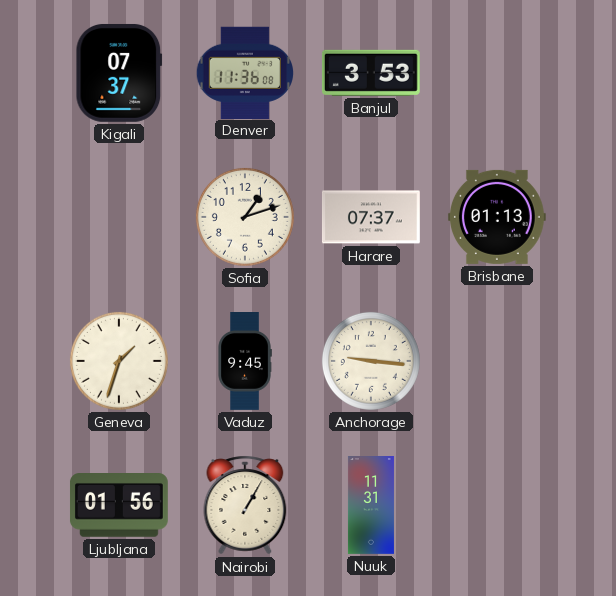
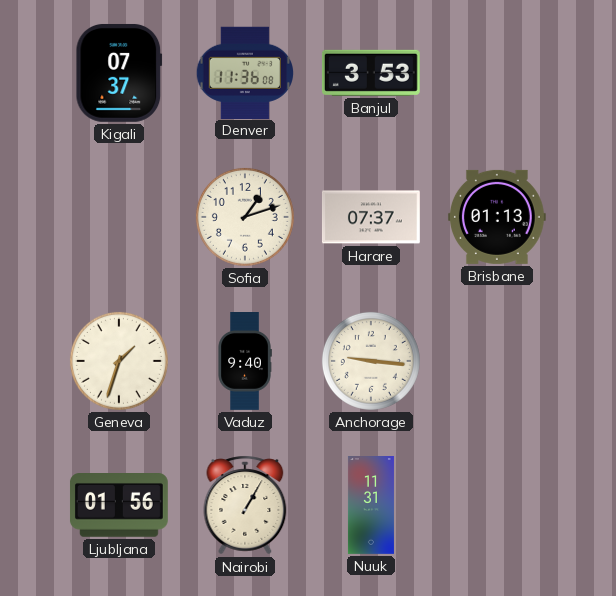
Vaduz: 9:45 -> 9:40
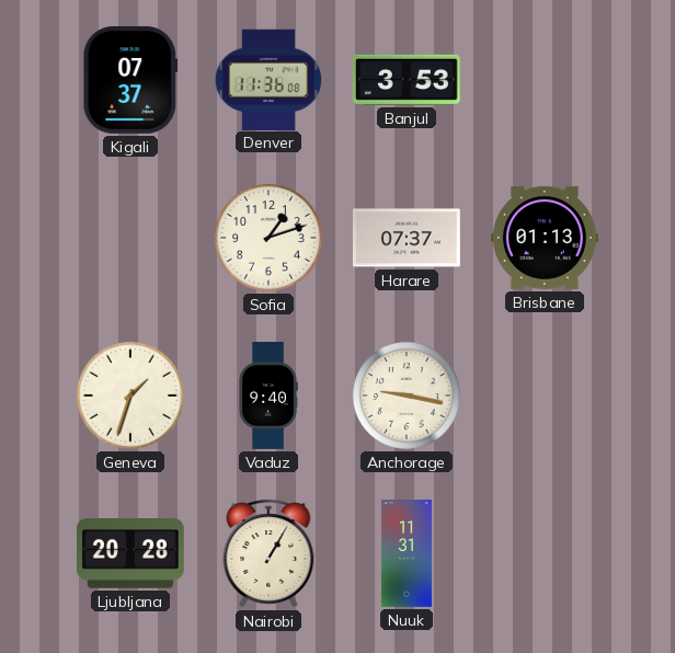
Anchorage: 9:16 -> 9:17
Ljubljana: 01:56 -> 20:28
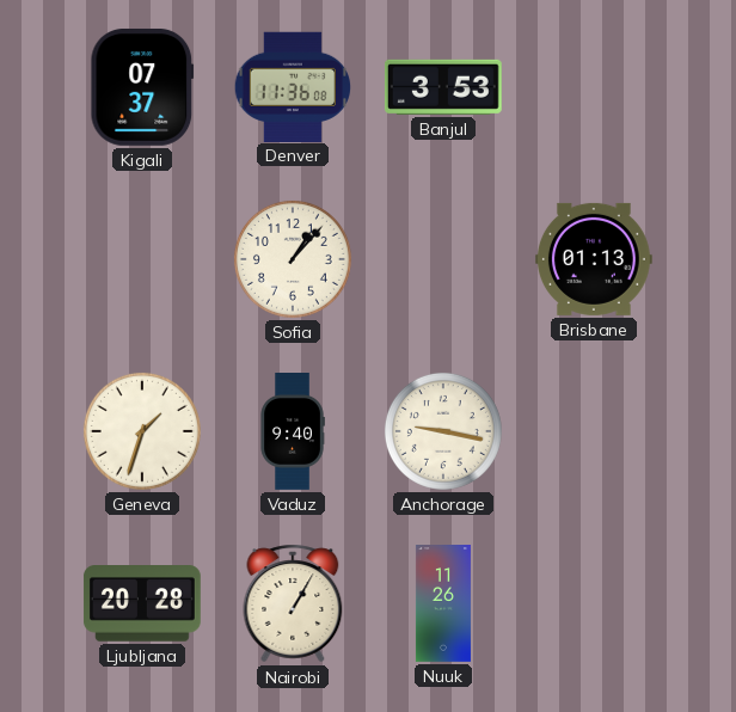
Sofia: 1:12 -> 1:07
Harare: 07:37 -> none
Nuuk: 11:31 -> 11:26
